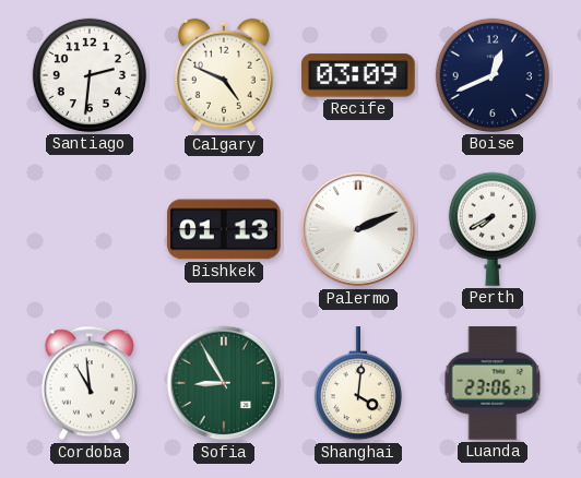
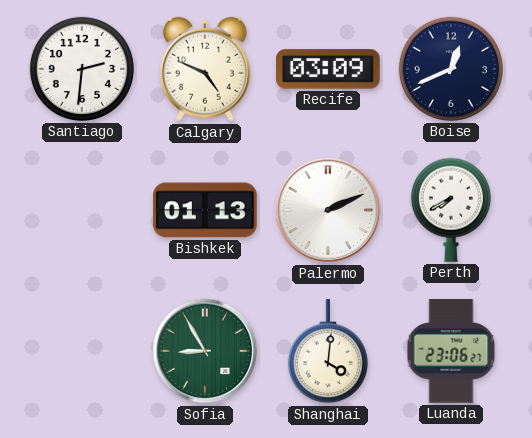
Cordoba: 10:59 -> none
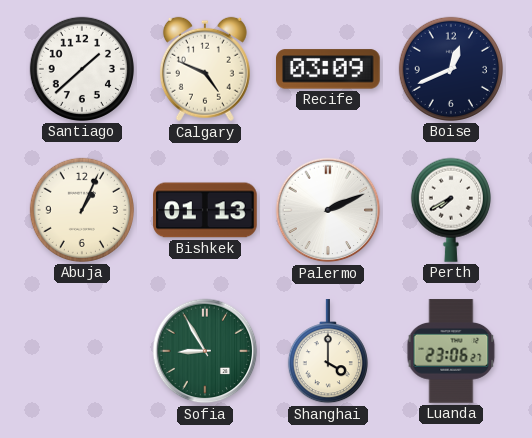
Santiago: 2:31 -> 1:38
Abuja: none -> 1:04
Shanghai: 4:01 -> 4:00
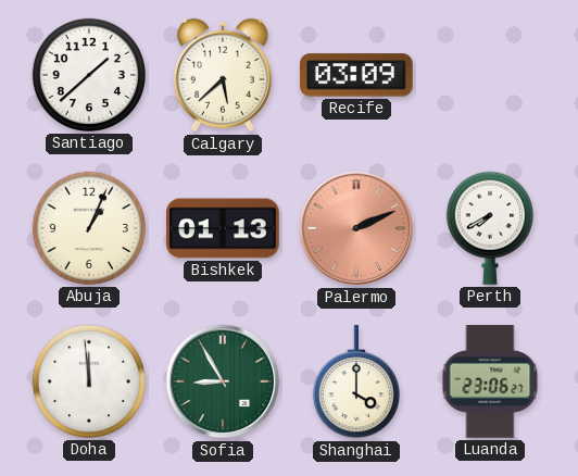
Calgary: 4:49 -> 5:38
Boise: 12:41 -> none
Palermo dial: white -> salmon
Doha: none -> 11:59
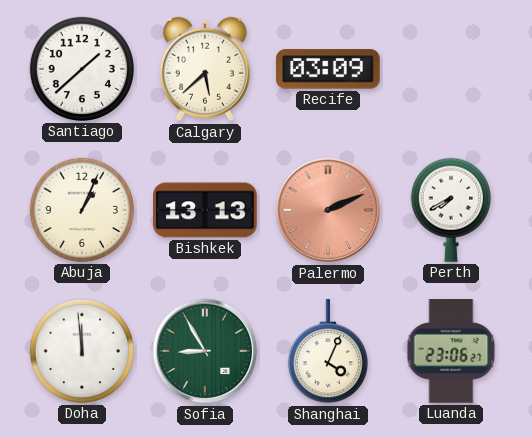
Bishkek: 01:13 -> 13:13
Shanghai: 4:00 -> 4:04
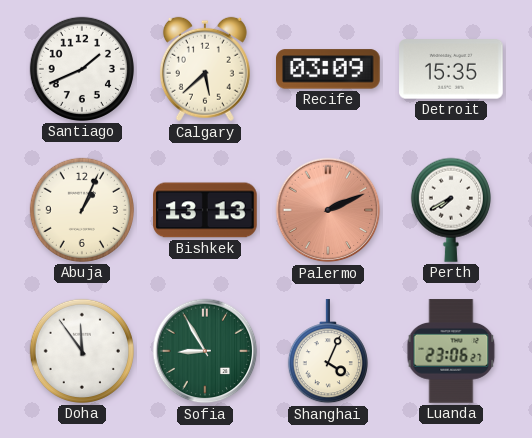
Santiago: 1:38 -> 1:41
Detroit: none -> 15:35
Doha: 11:59 -> 11:54
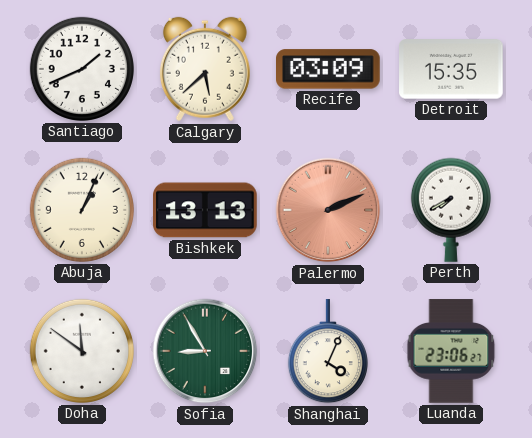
Doha: 11:54 -> 11:51
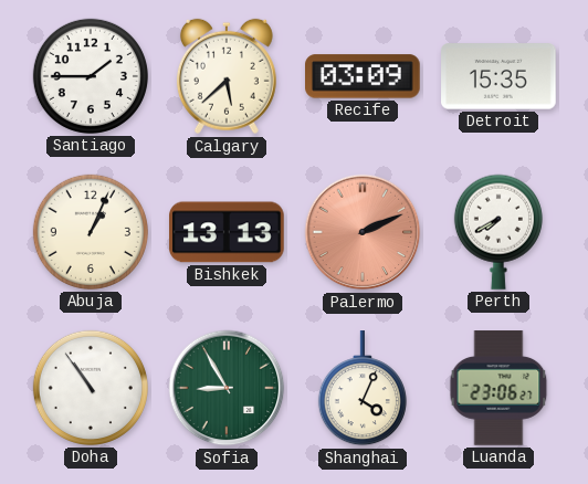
Santiago: 1:41 -> 1:45
Doha: 11:51 -> 10:54
